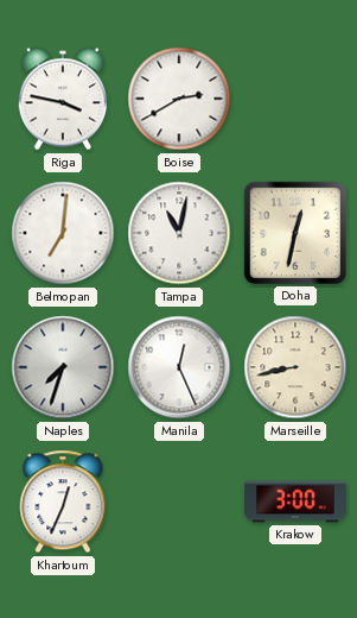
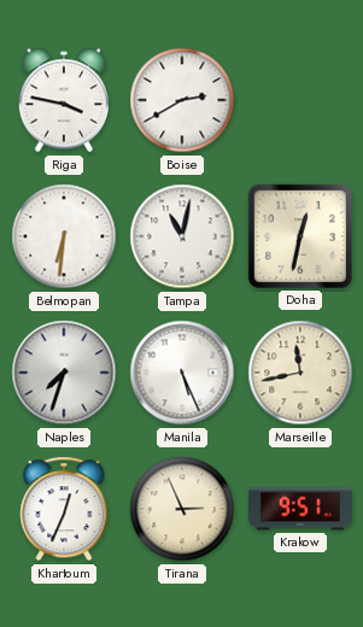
Belmopan: 7:01 -> 6:31
Manila: 12:26 -> 5:26
Marseille: 8:43 -> 11:43
Tirana: none -> 2:56
Krakow: 3:00 -> 9:51
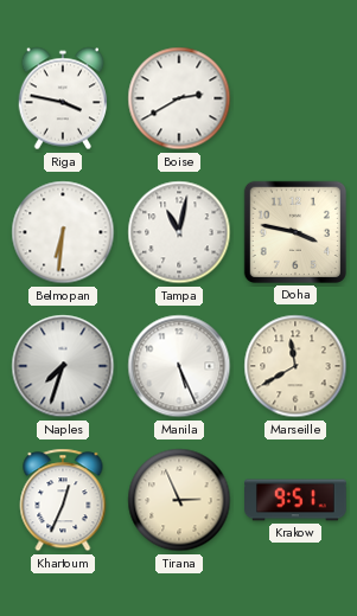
Doha: 12:32 -> 3:47
Marseille: 11:43 -> 11:40
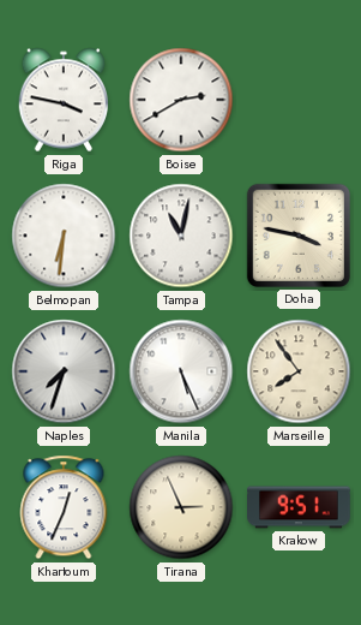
Marseille: 11:40 -> 7:54
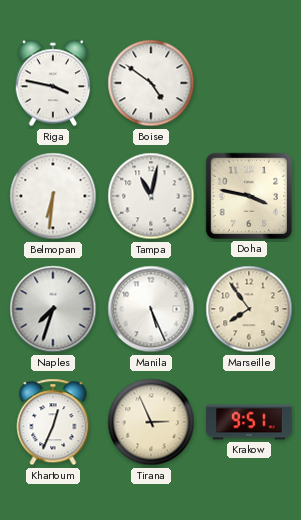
Boise: 2:40 -> 4:51
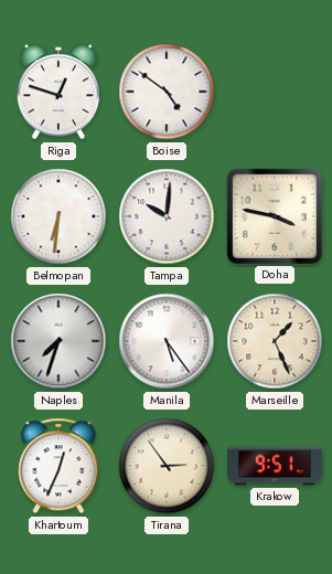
Riga: 3:47 -> 12:48
Tampa: 11:02 -> 10:01
Manila: 5:26 -> 5:24
Marseille: 7:54 -> 1:26
Tirana: 2:56 -> 2:54
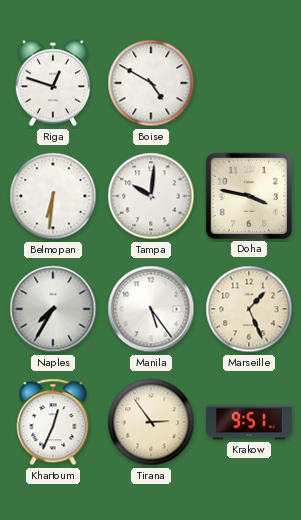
Boise: 4:51 -> 4:50
Naples: 7:33 -> 7:35
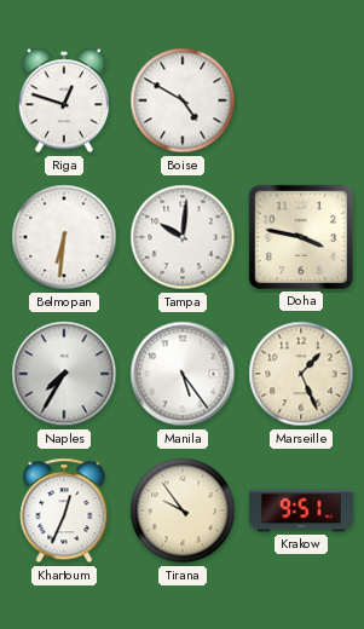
Tirana: 2:54 -> 9:54
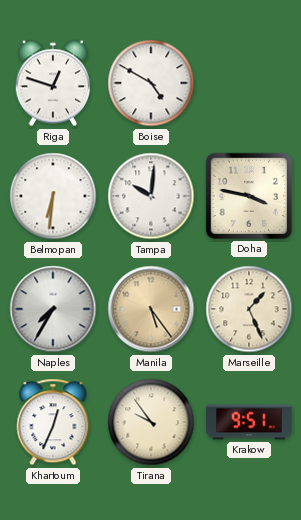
Manila dial: white -> champagne
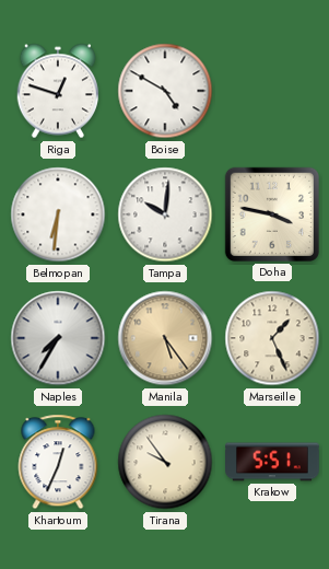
Krakow: 9:51 -> 5:51
